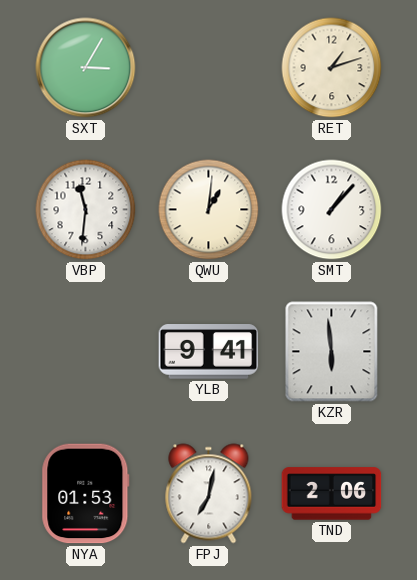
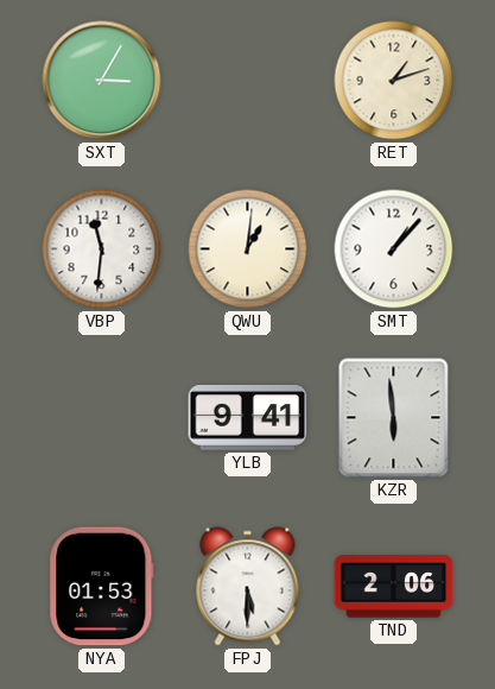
FPJ: 7:02 -> 5:30
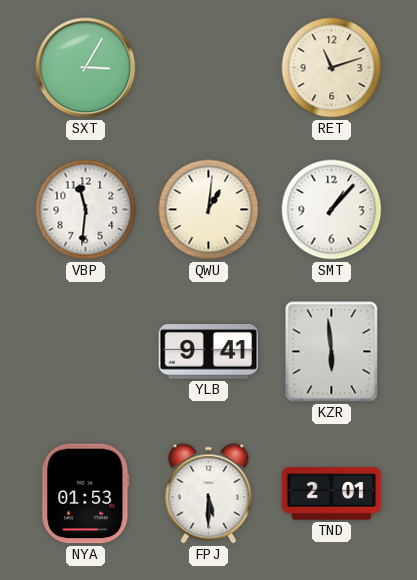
RET: 1:12 -> 11:12
TND: 2:06 -> 2:01
